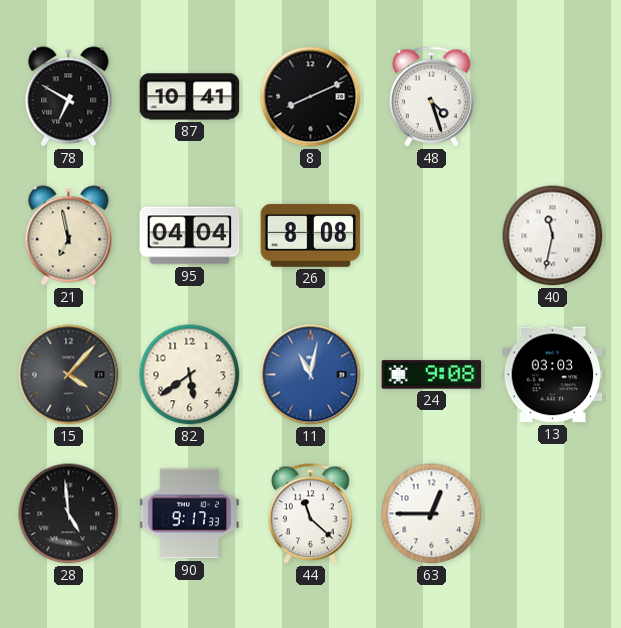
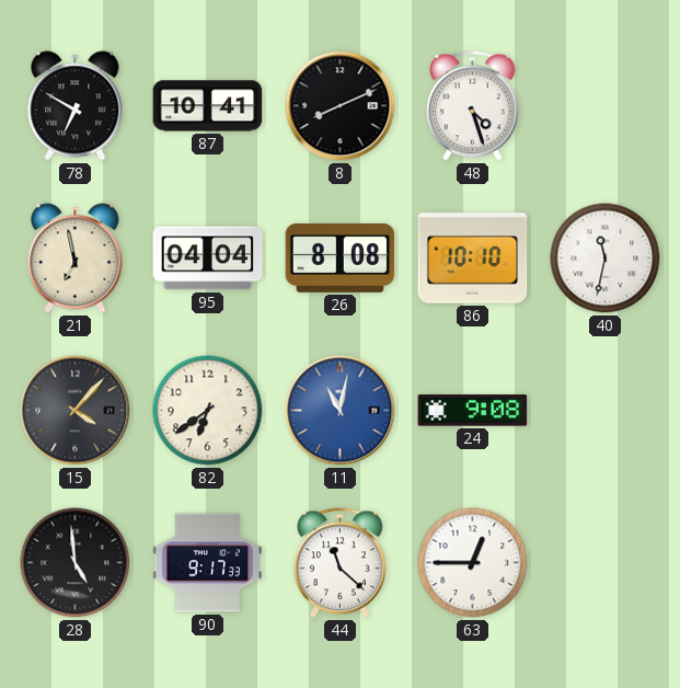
86: none -> 10:10
82: 5:39 -> 6:39
13: 03:03 -> none
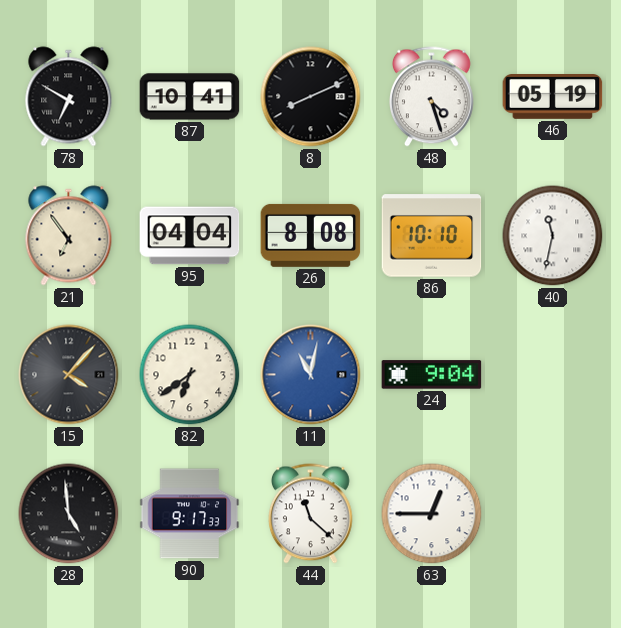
46: none -> 05:19
21: 6:58 -> 6:54
24: 9:08 -> 9:04
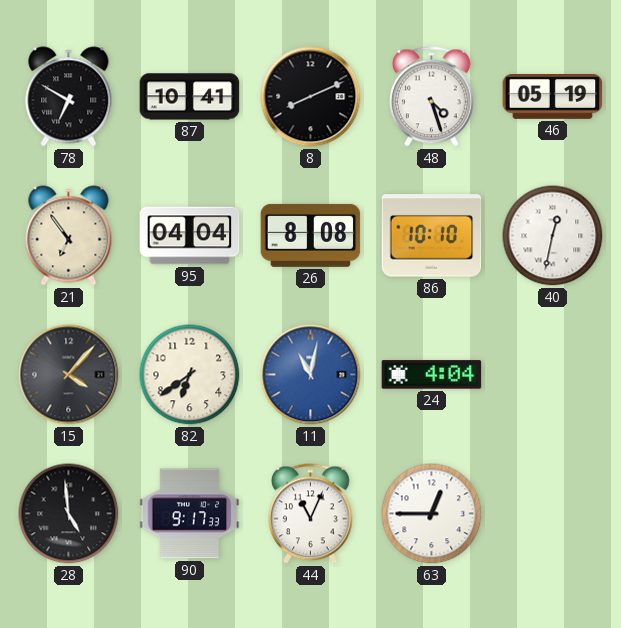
40: 11:32 -> 12:32
24: 9:04 -> 4:04
44: 11:22 -> 11:04
